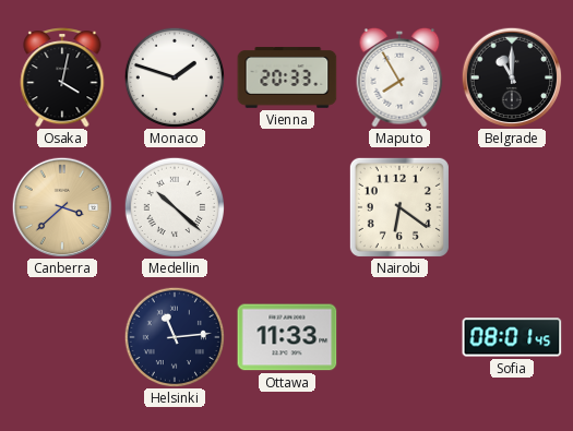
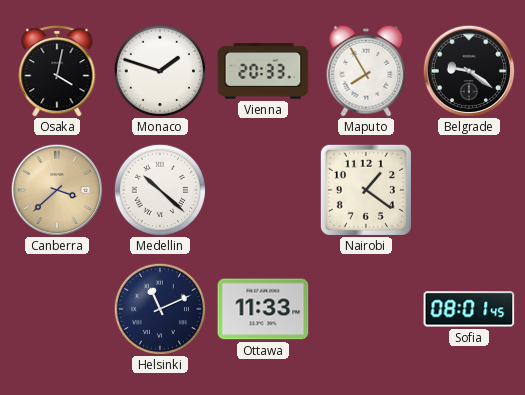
Belgrade: 11:00 -> 9:21
Nairobi: 6:21 -> 1:21
Helsinki: 11:14 -> 11:11
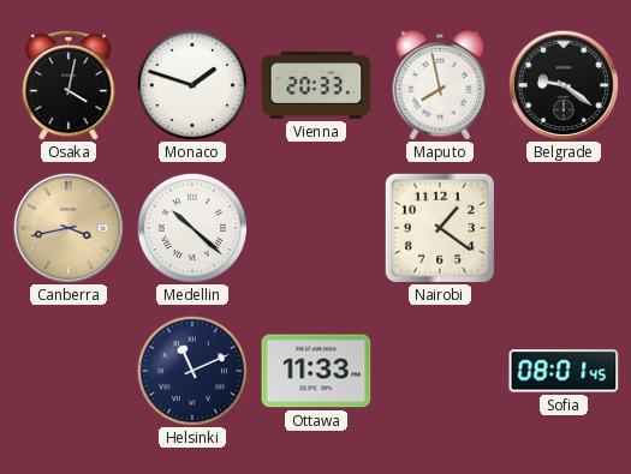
Maputo: 7:55 -> 7:58
Canberra: 3:38 -> 3:43
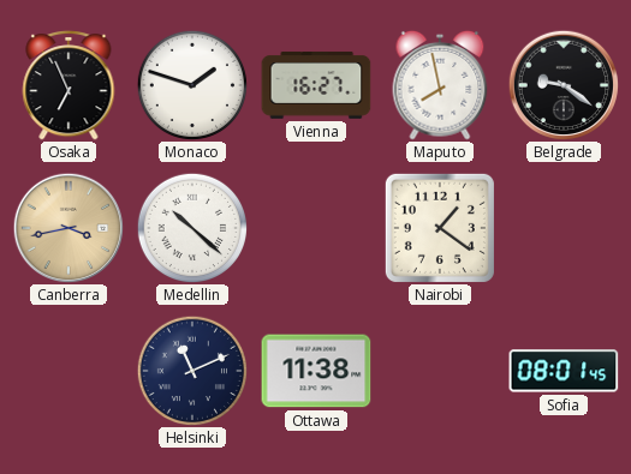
Osaka: 4:02 -> 6:56
Vienna: 20:33 -> 16:27
Ottawa: 11:33 -> 11:38
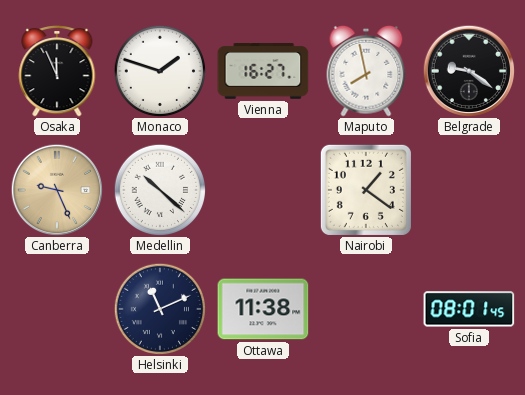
Osaka: 6:56 -> 11:56
Canberra: 3:43 -> 9:26
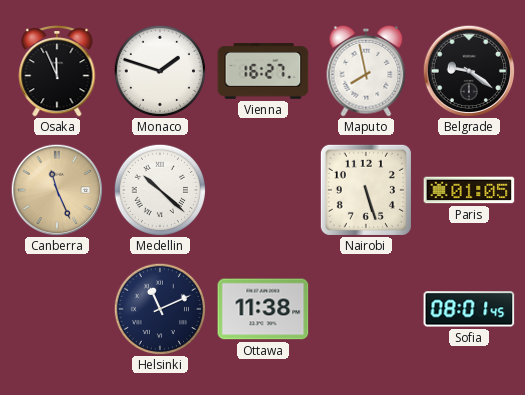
Canberra: 9:26 -> 11:26
Nairobi: 1:21 -> 5:27
Paris: none -> 01:05
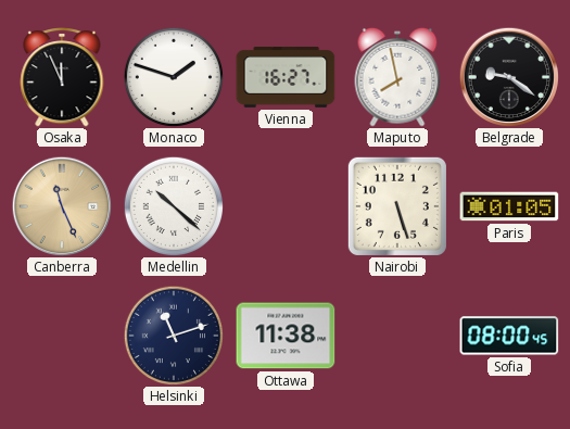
Helsinki: 11:11 -> 11:12
Sofia: 08:01 -> 08:00
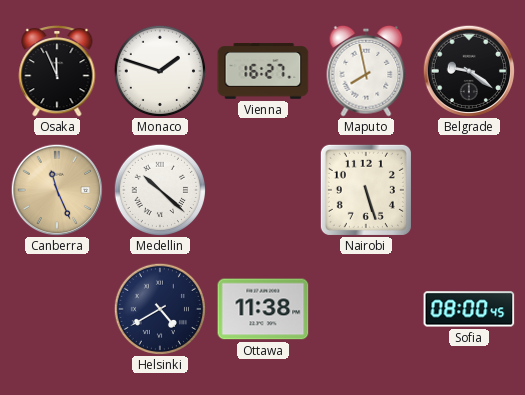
Paris: 01:05 -> none
Helsinki: 11:12 -> 4:40
